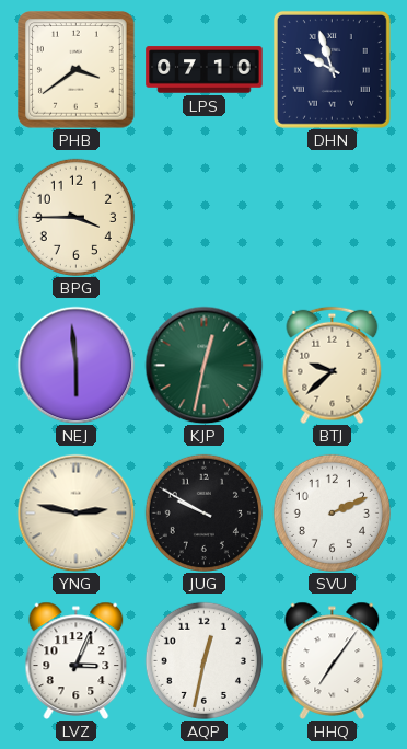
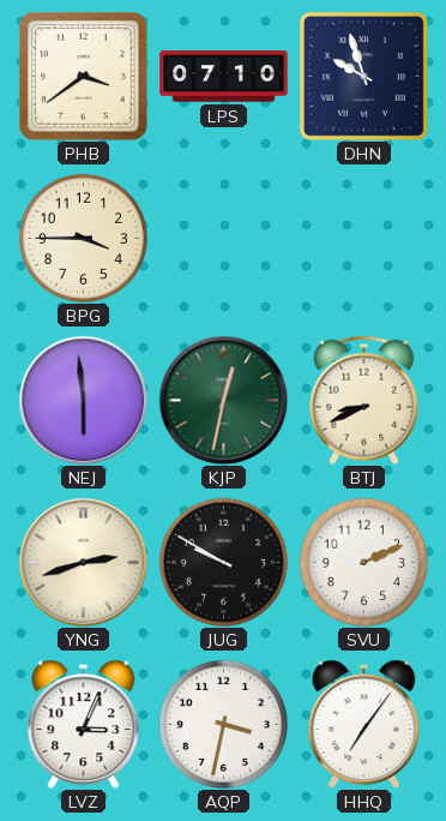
BTJ: 9:38 -> 8:41
YNG: 2:47 -> 2:42
AQP: 12:32 -> 3:32
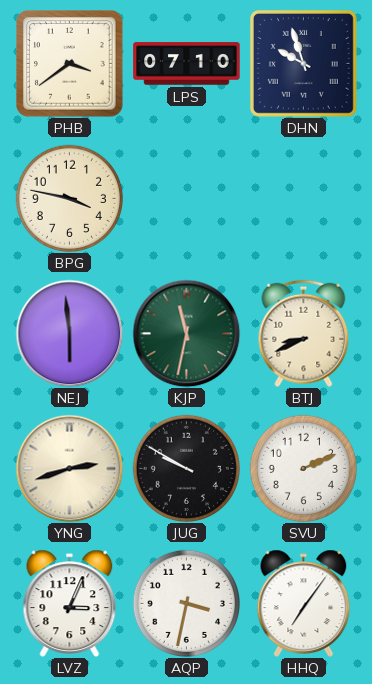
BPG: 3:45 -> 3:47
KJP: 12:32 -> 11:32
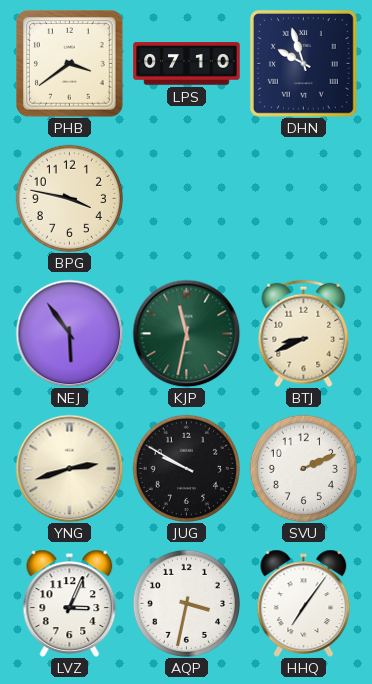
NEJ: 5:59 -> 5:54
